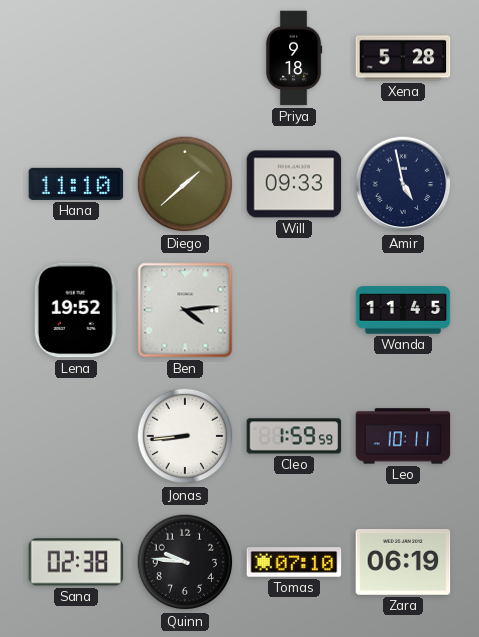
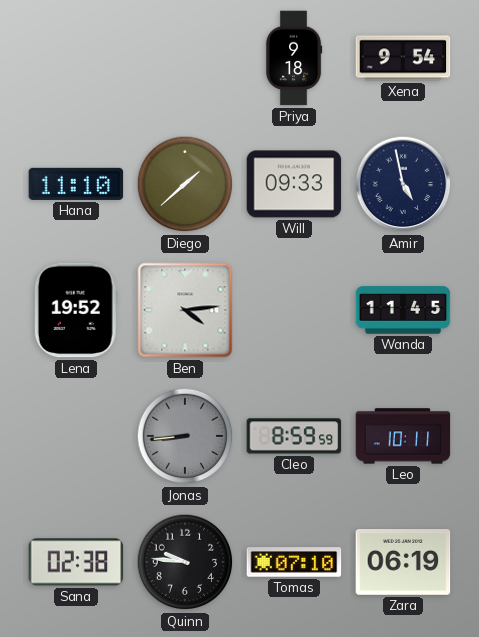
Xena: 5:28 -> 9:54
Jonas dial: white -> grey
Cleo: 1:59 -> 8:59
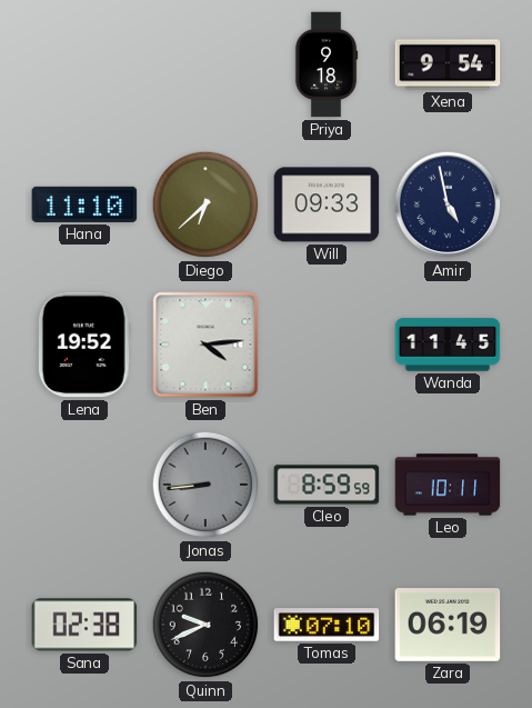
Diego: 1:38 -> 6:38
Quinn: 9:46 -> 9:41
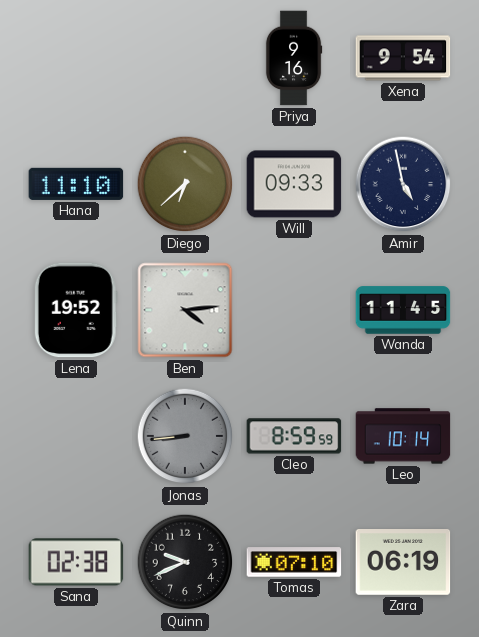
Priya: 9:18 -> 9:16
Leo: 10:11 -> 10:14
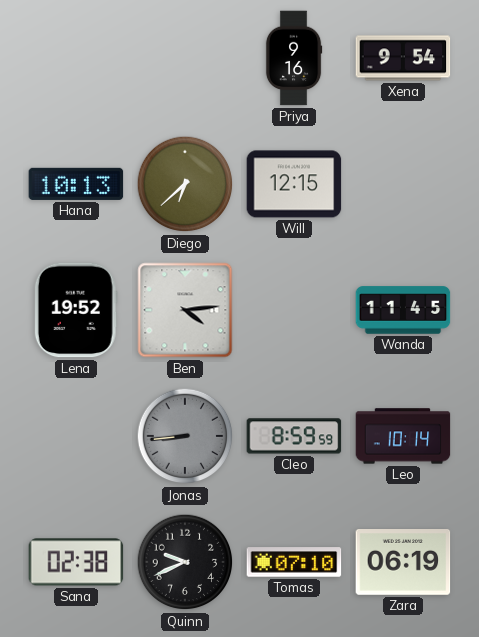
Hana: 11:10 -> 10:13
Will: 09:33 -> 12:15
Amir: 4:58 -> none
